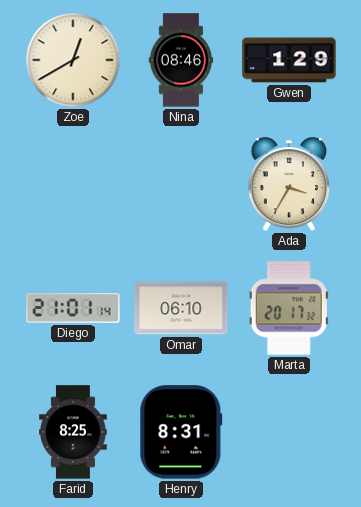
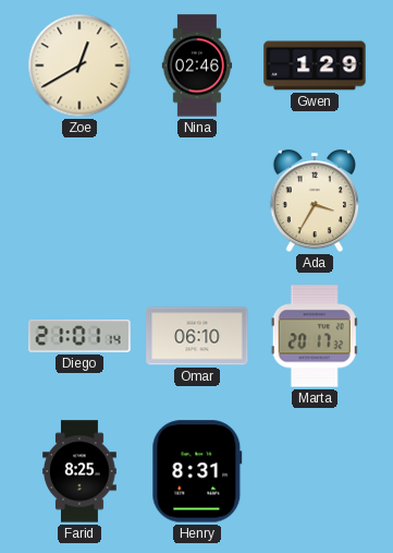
Nina: 08:46 -> 02:46
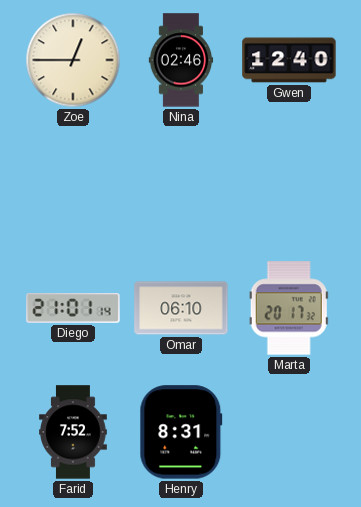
Zoe: 12:40 -> 12:45
Gwen: 1:29 -> 12:40
Ada: 3:35 -> none
Farid: 8:25 -> 7:52
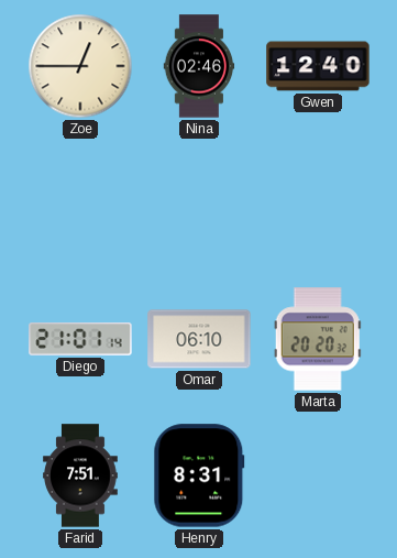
Marta: 20:17 -> 20:20
Farid: 7:52 -> 7:51
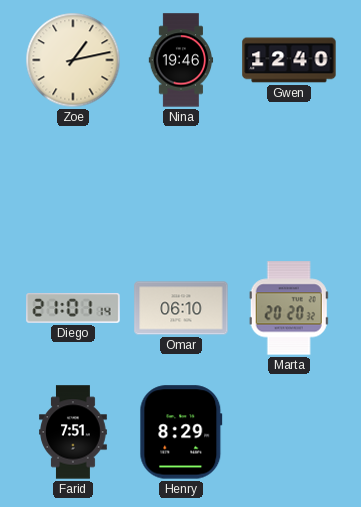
Zoe: 12:45 -> 1:13
Nina: 02:46 -> 19:46
Henry: 8:31 -> 8:29
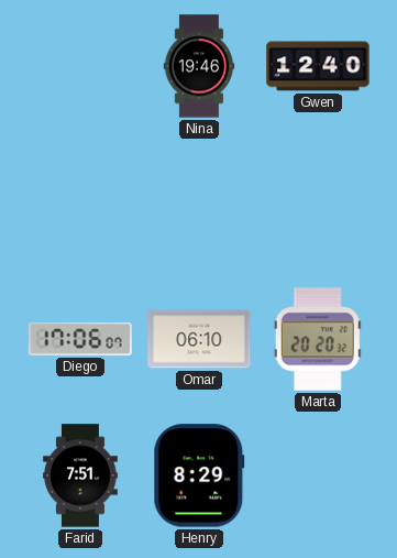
Zoe: 1:13 -> none
Diego: 21:01 -> 17:06
